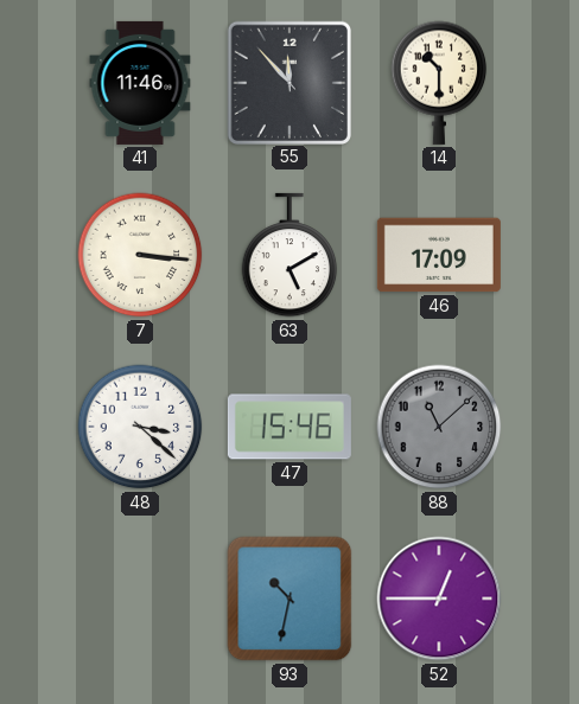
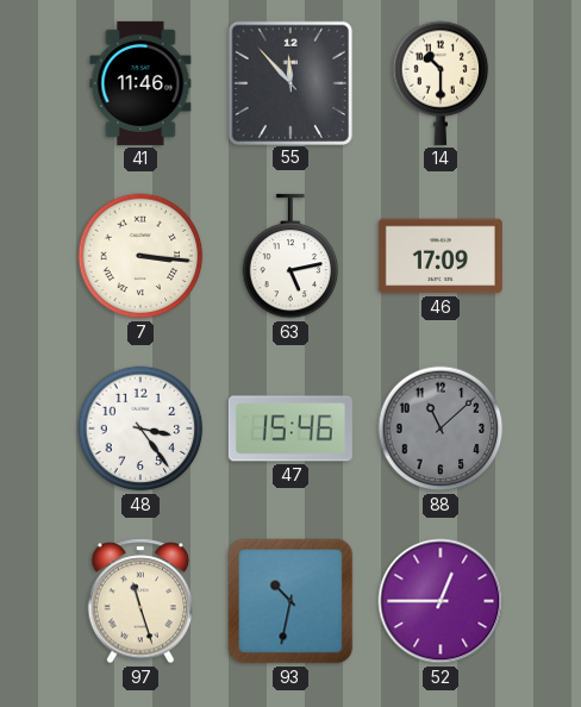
63: 5:10 -> 5:13
48: 3:22 -> 3:24
97: none -> 11:27
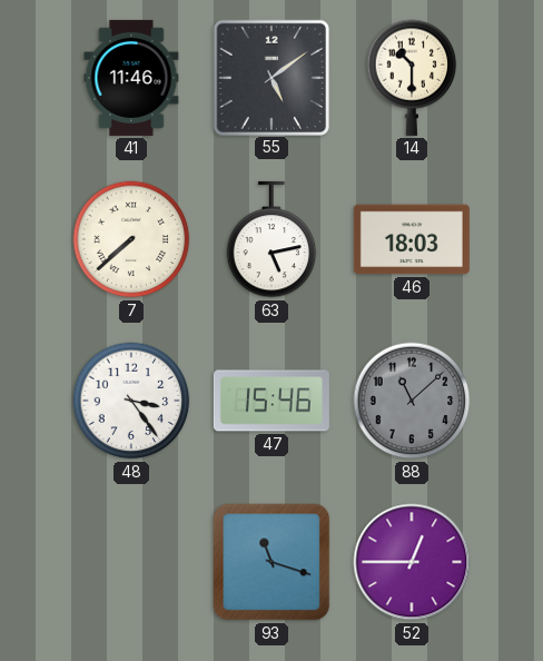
55: 11:53 -> 5:09
7: 3:16 -> 7:38
46: 17:09 -> 18:03
97: 11:27 -> none
93: 10:32 -> 11:18
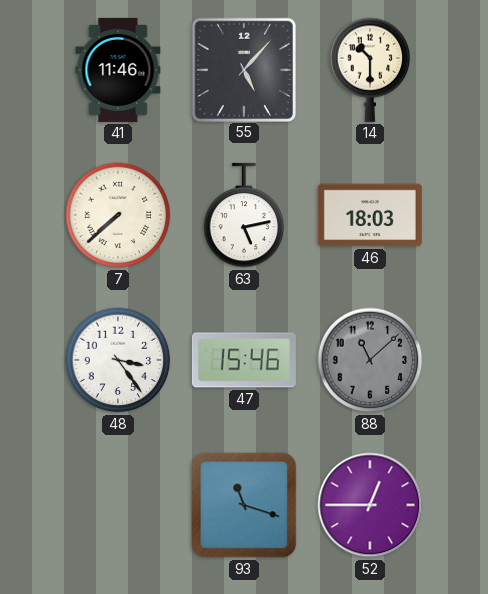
55: 5:09 -> 5:07
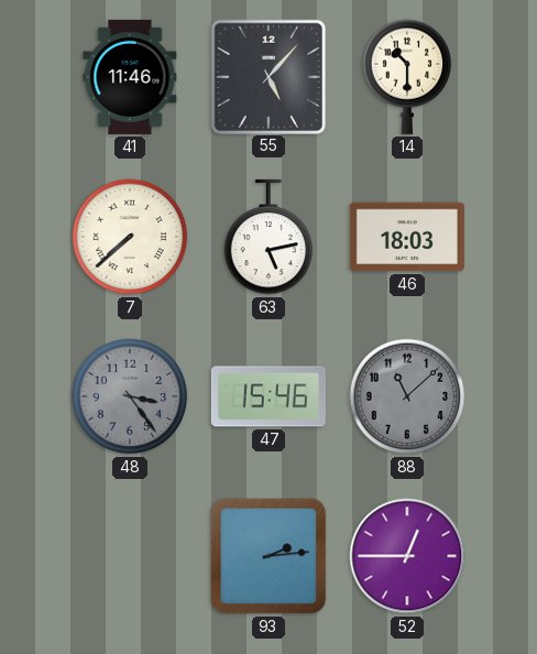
48 dial: white -> grey
93: 11:18 -> 2:14
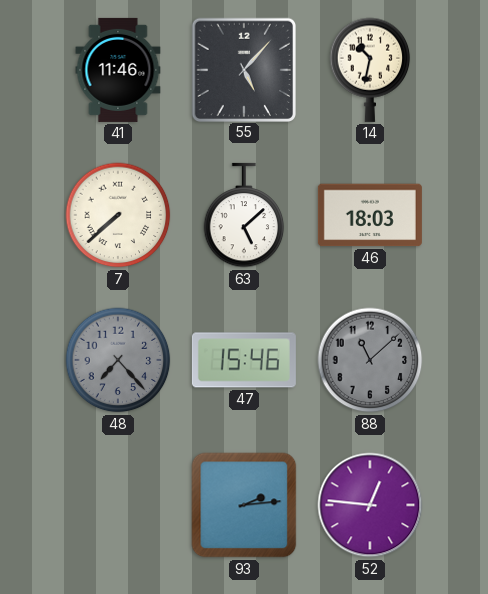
14: 10:30 -> 10:32
63: 5:13 -> 5:08
48: 3:24 -> 7:23
52: 12:45 -> 12:46
